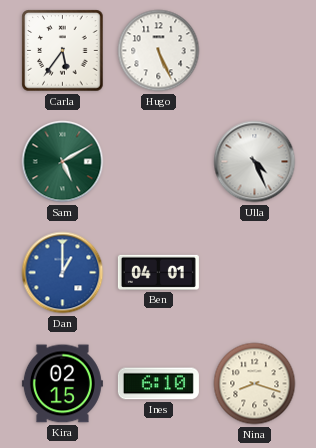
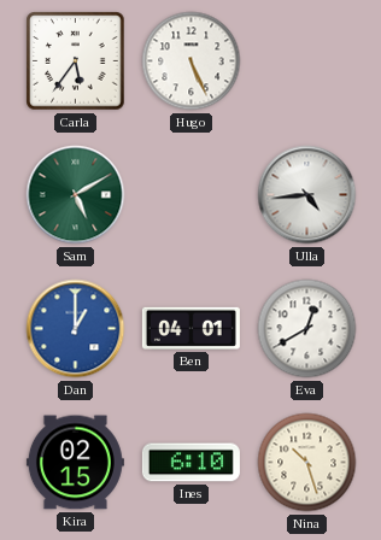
Ulla: 4:26 -> 4:44
Eva: none -> 12:40
Nina: 8:18 -> 10:27
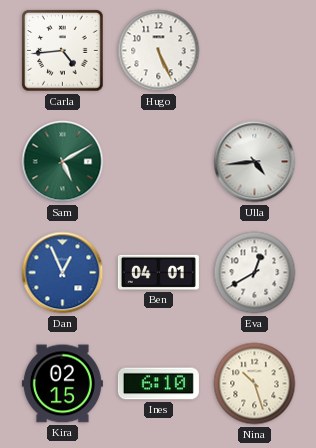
Carla: 5:36 -> 4:44
Dan: 1:00 -> 12:56
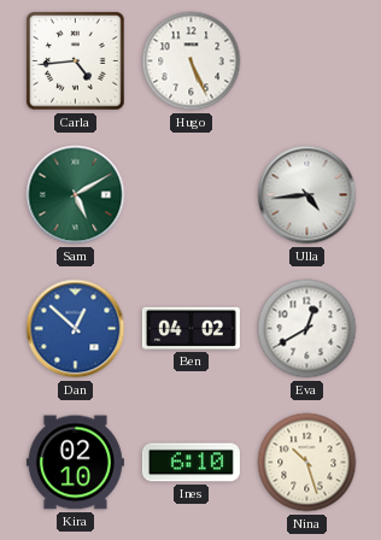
Dan: 12:56 -> 12:52
Ben: 04:01 -> 04:02
Kira: 02:15 -> 02:10
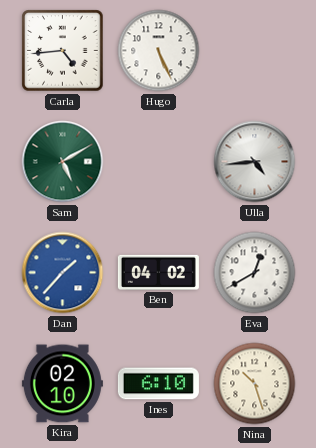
Dan: 12:52 -> 1:37
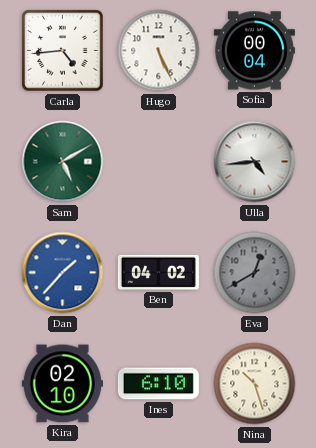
Sofia: none -> 00:04
Eva dial: white -> grey
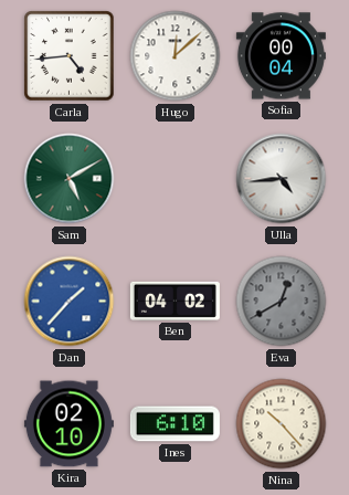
Hugo: 5:26 -> 12:08
Nina: 10:27 -> 10:23
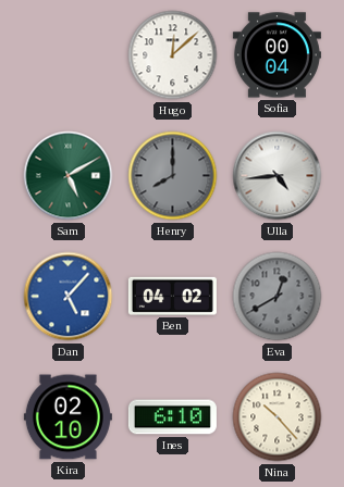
Carla: 4:44 -> none
Henry: none -> 8:00
Dan: 1:37 -> 5:07
